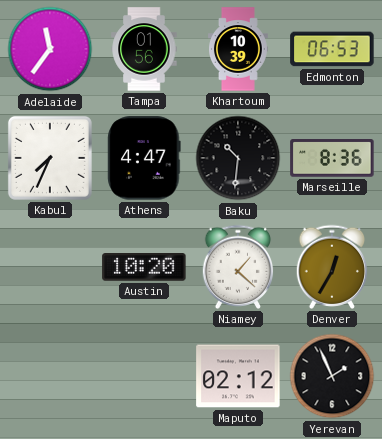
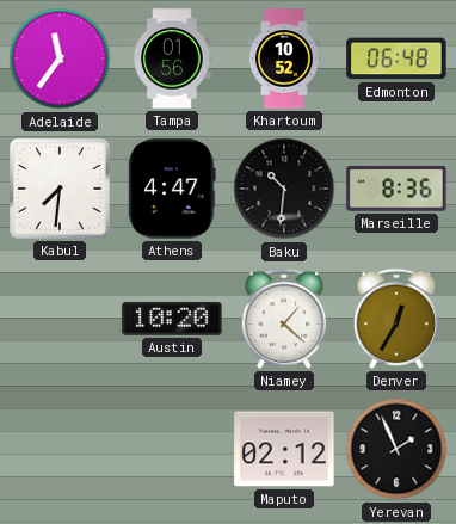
Khartoum: 10:39 -> 10:52
Edmonton: 06:53 -> 06:48
Kabul: 7:34 -> 7:31
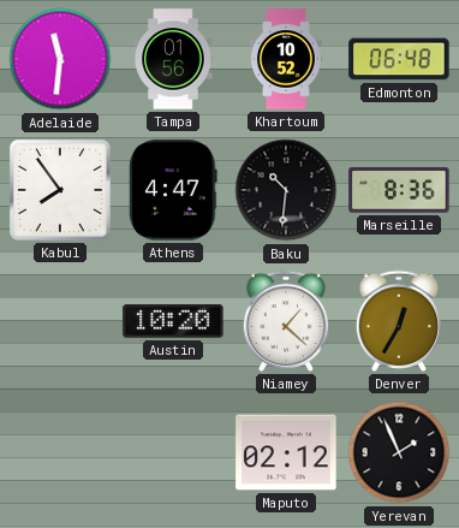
Adelaide: 11:36 -> 11:31
Kabul: 7:31 -> 7:54
